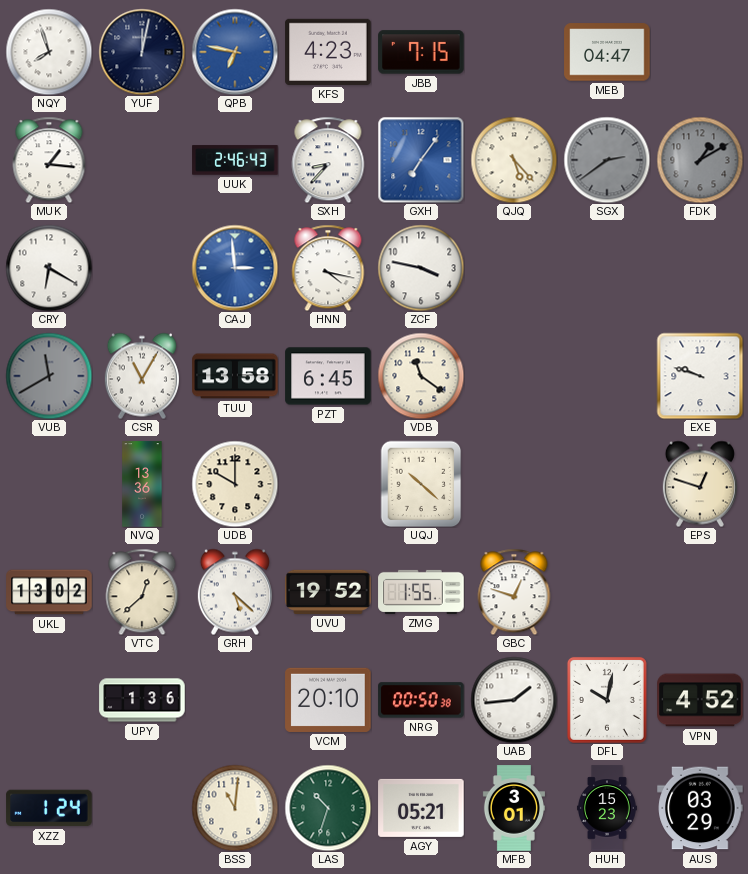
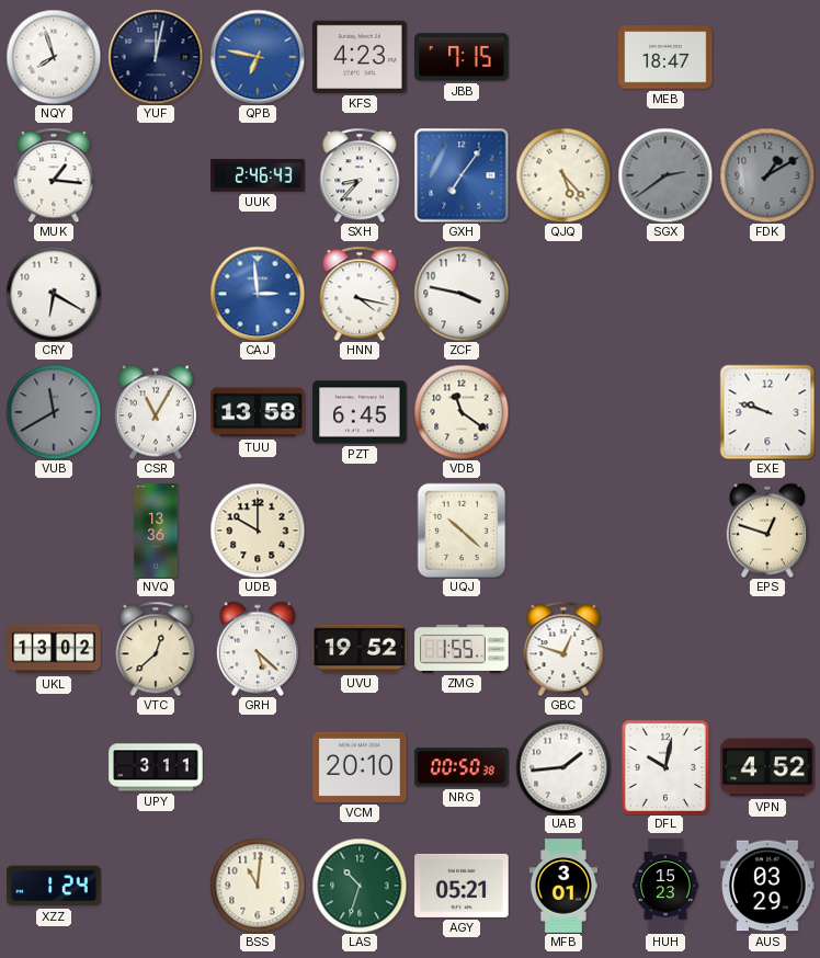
MEB: 04:47 -> 18:47
UPY: 1:36 -> 3:11
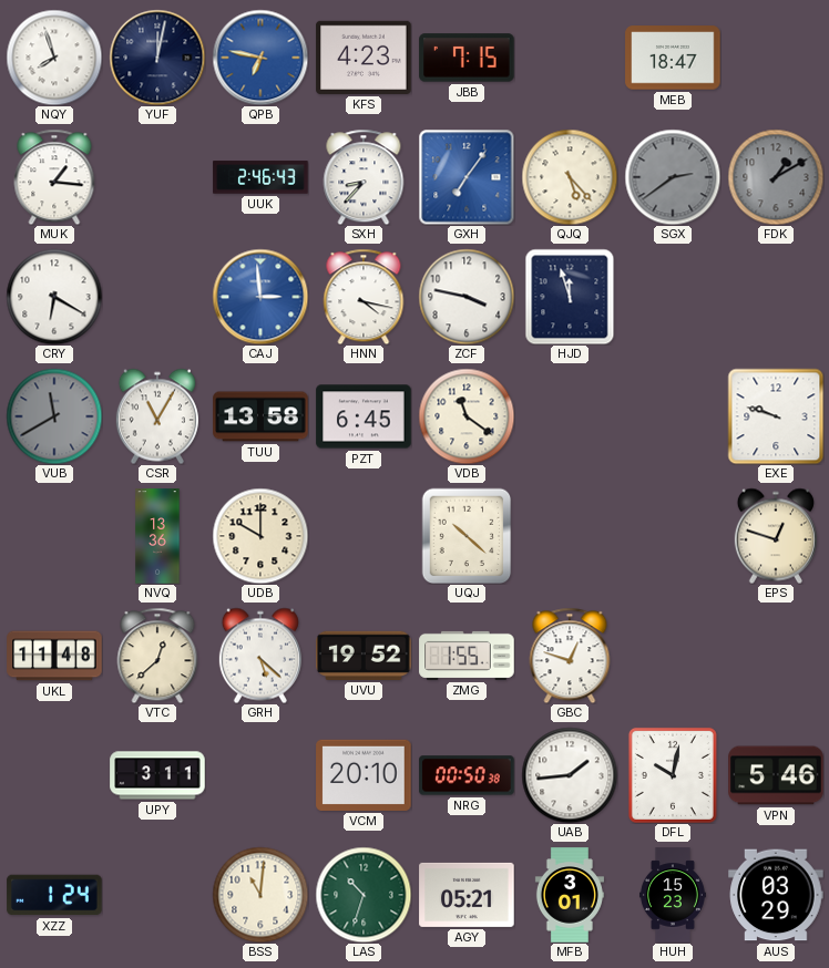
HJD: none -> 11:57
UKL: 13:02 -> 11:48
VPN: 4:52 -> 5:46
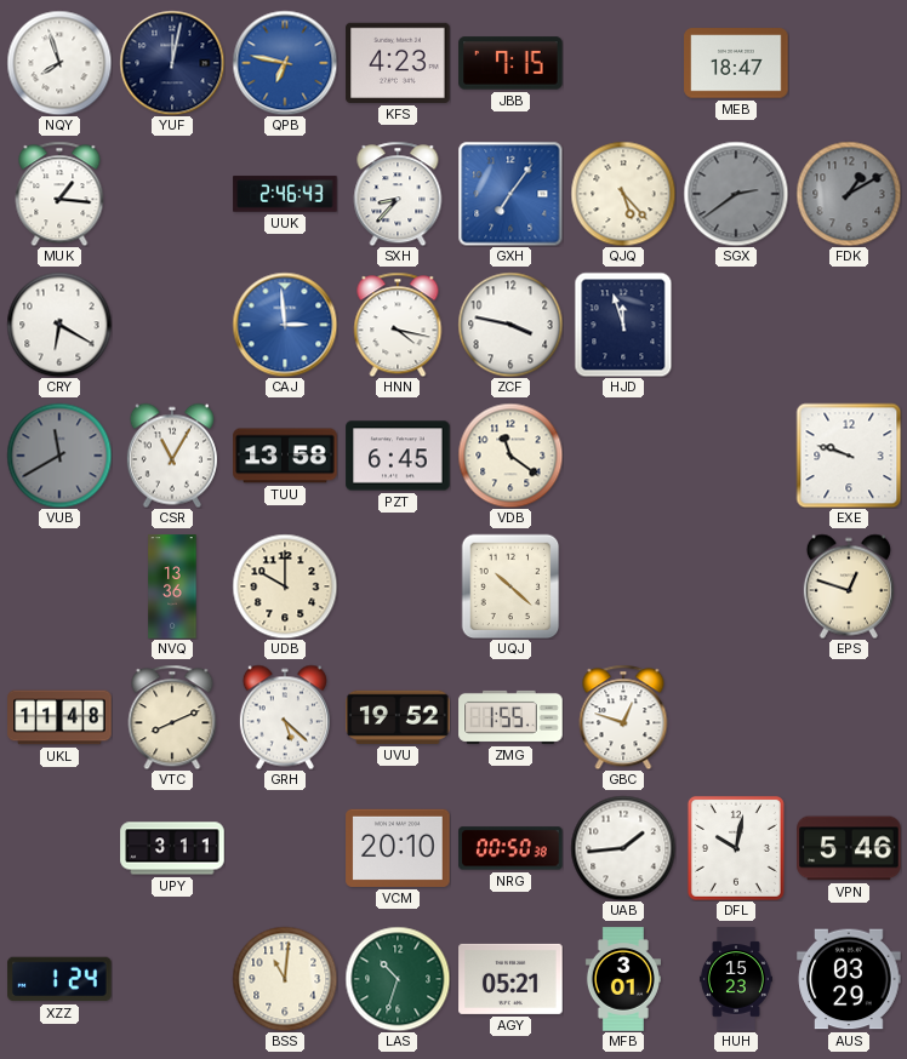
VTC: 12:38 -> 8:11
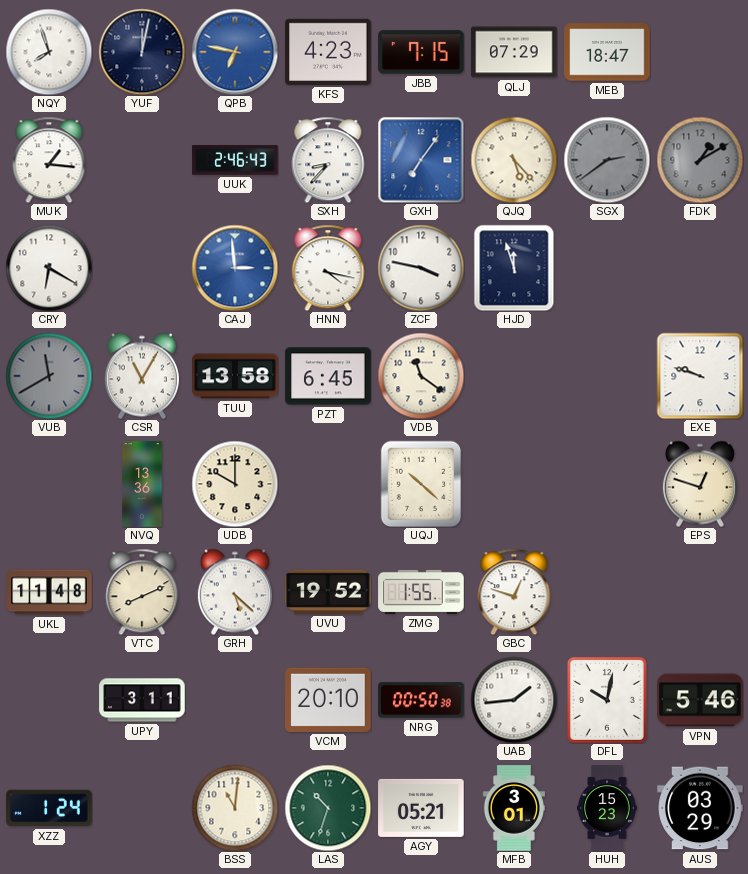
QLJ: none -> 07:29
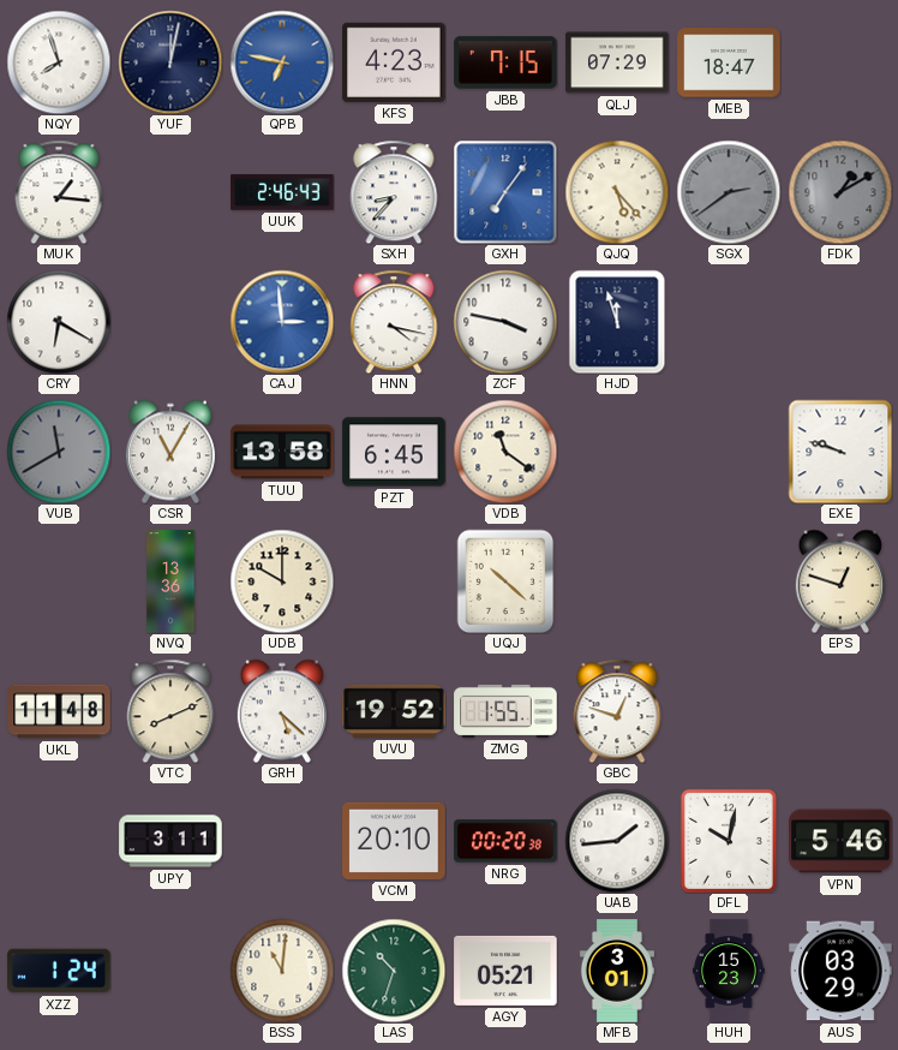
NRG: 00:50 -> 00:20
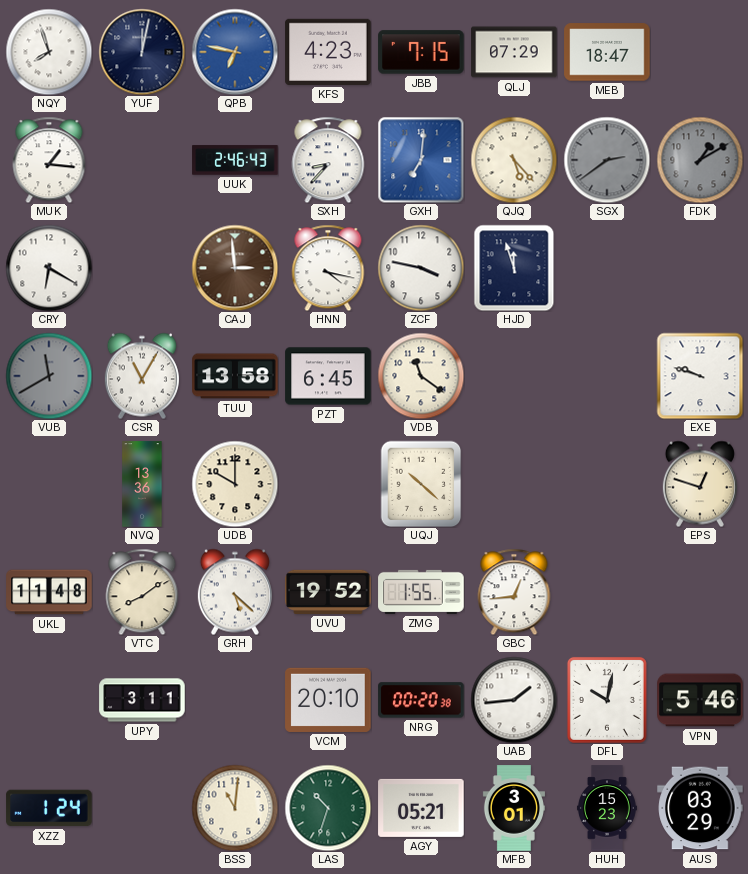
GXH: 7:06 -> 7:01
CAJ dial: blue -> brown
VTC: 8:11 -> 8:09
GBC: 12:48 -> 12:44
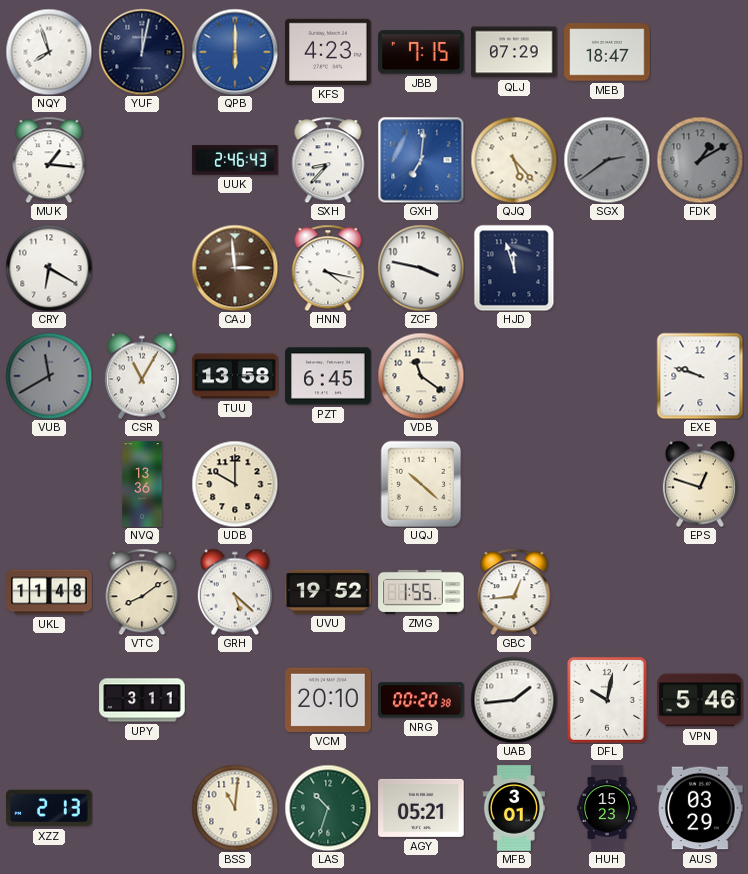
QPB: 6:47 -> 6:00
XZZ: 1:24 -> 2:13
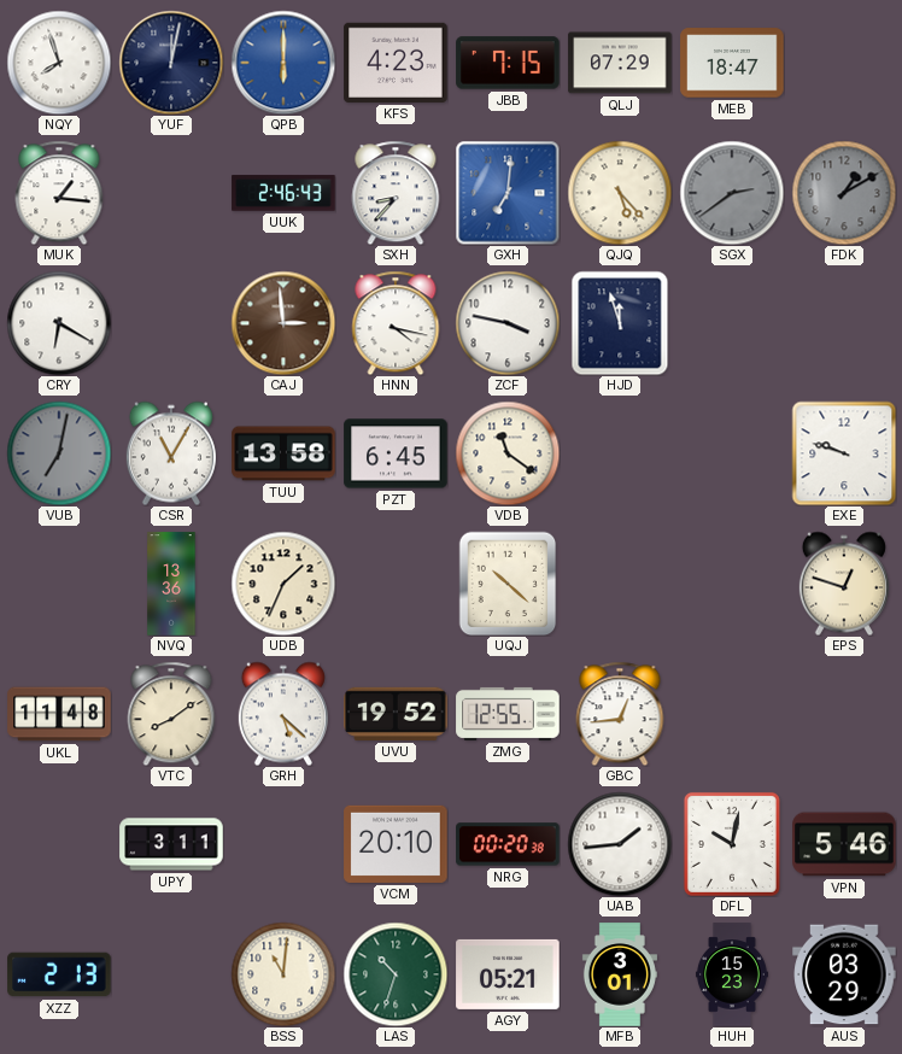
VUB: 11:40 -> 7:02
UDB: 10:00 -> 1:34
ZMG: 1:55 -> 12:55
